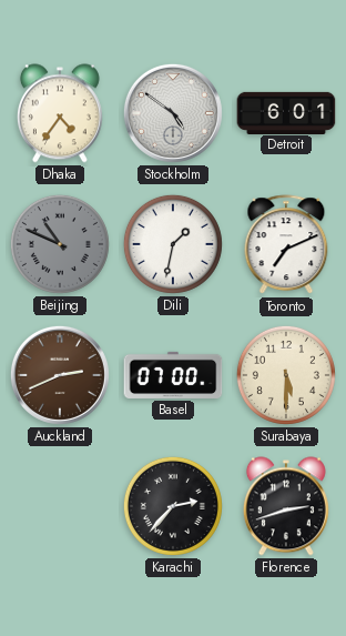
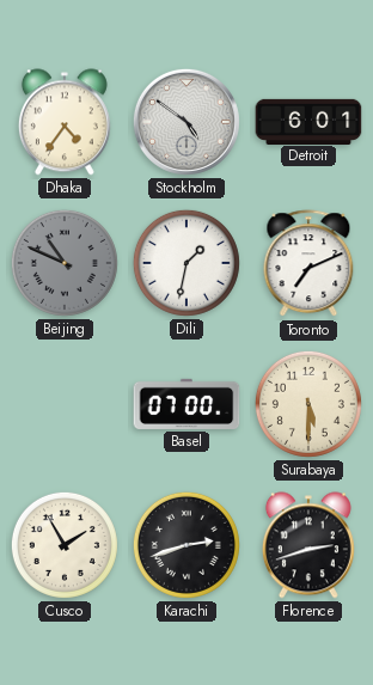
Auckland: 2:41 -> none
Cusco: none -> 1:55
Karachi: 2:37 -> 2:42
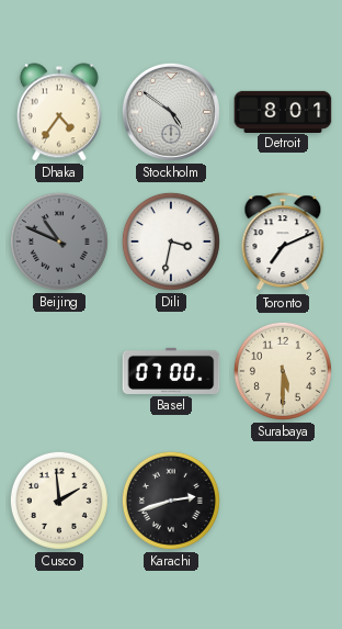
Detroit: 6:01 -> 8:01
Dili: 1:32 -> 3:32
Cusco: 1:55 -> 1:59
Florence: 2:42 -> none
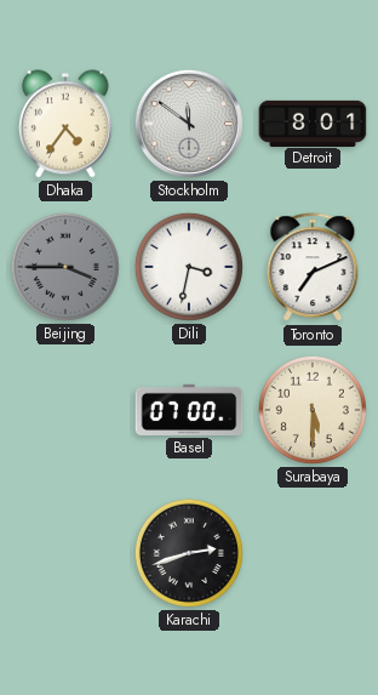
Stockholm: 4:51 -> 11:51
Beijing: 10:49 -> 3:45
Cusco: 1:59 -> none
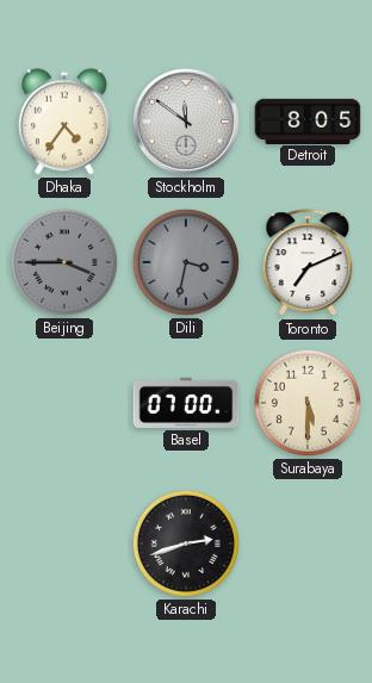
Detroit: 8:01 -> 8:05
Dili dial: white -> grey
